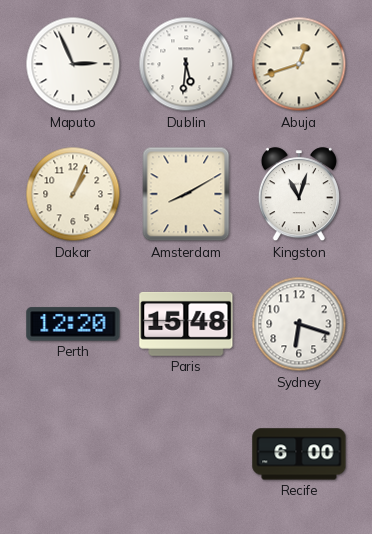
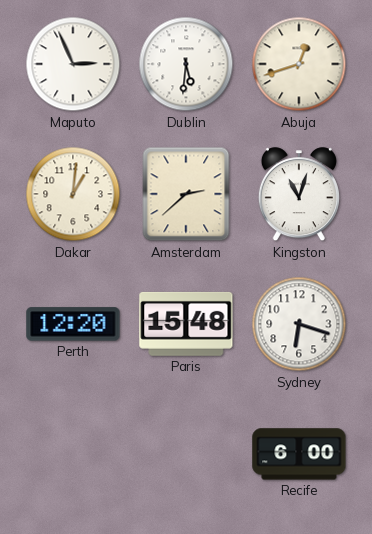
Dakar: 1:04 -> 1:01
Amsterdam: 8:10 -> 2:38
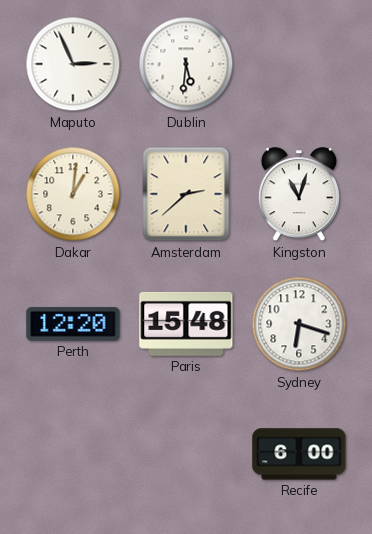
Abuja: 12:42 -> none
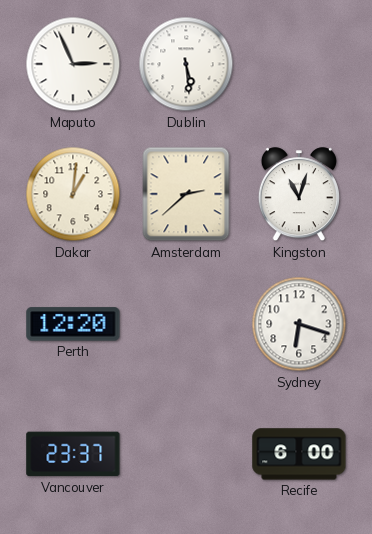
Dublin: 5:31 -> 5:29
Paris: 15:48 -> none
Vancouver: none -> 23:37
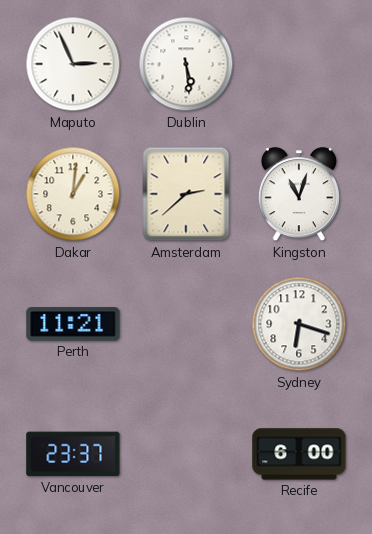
Perth: 12:20 -> 11:21
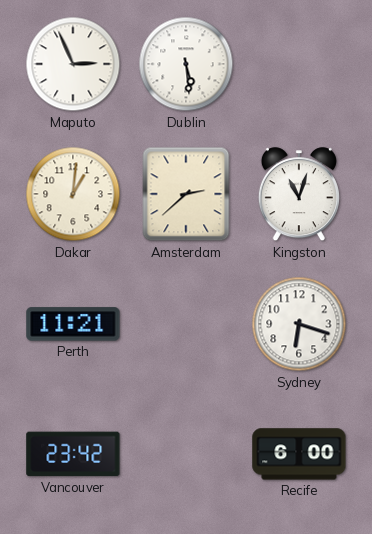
Vancouver: 23:37 -> 23:42
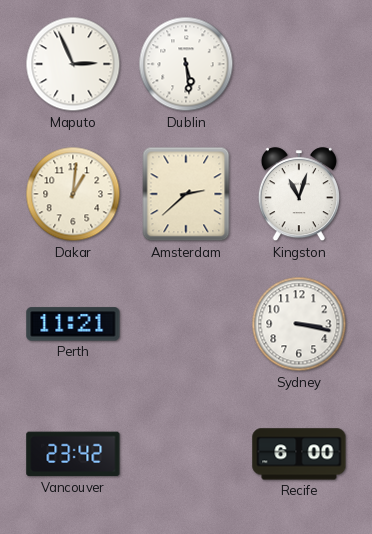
Sydney: 6:18 -> 3:17
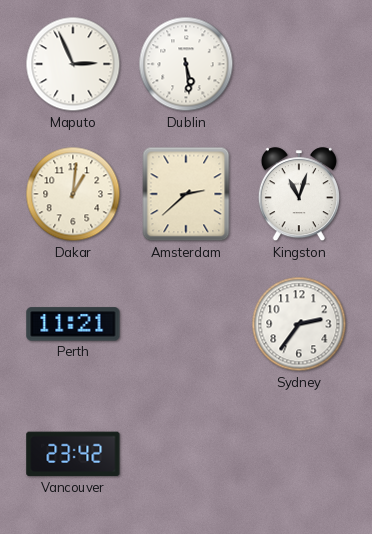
Sydney: 3:17 -> 2:36
Recife: 6:00 -> none
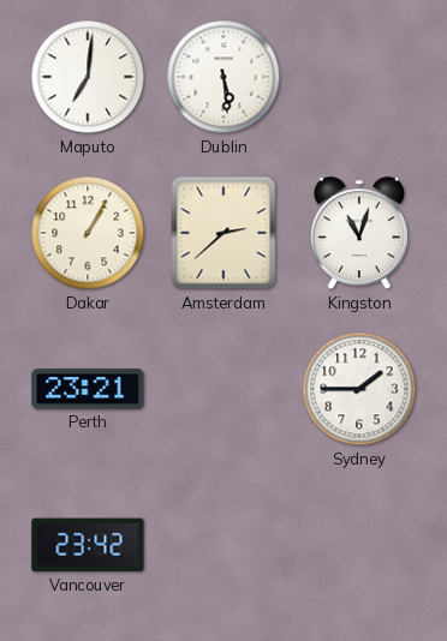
Maputo: 2:56 -> 7:01
Dakar: 1:01 -> 1:05
Perth: 11:21 -> 23:21
Sydney: 2:36 -> 1:45
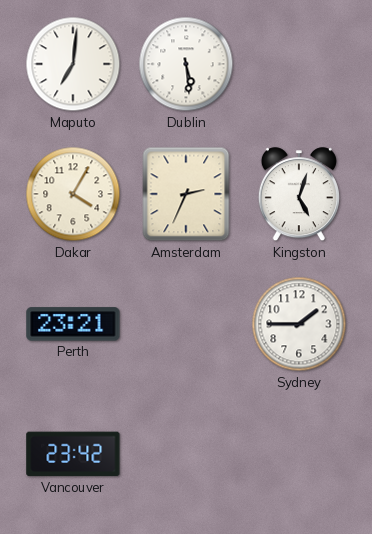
Dakar: 1:05 -> 4:05
Amsterdam: 2:38 -> 2:34
Kingston: 11:03 -> 5:03
